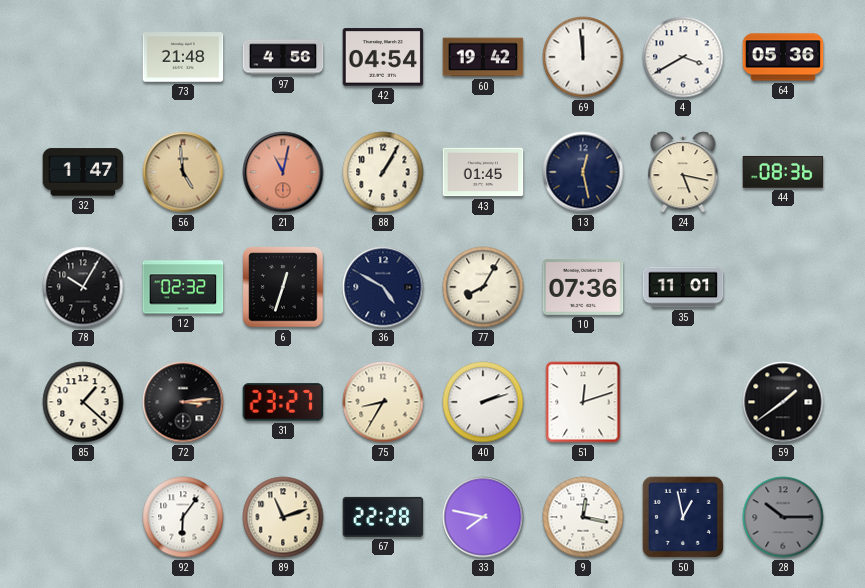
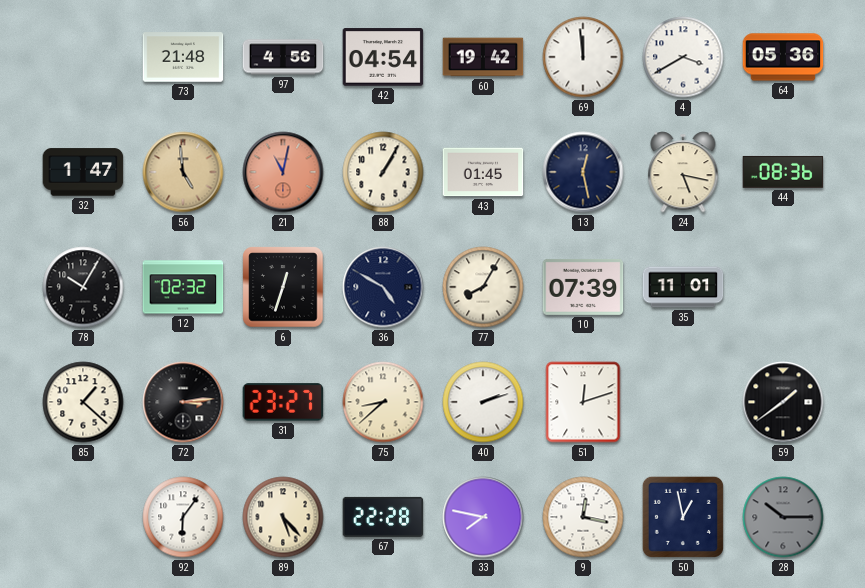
10: 07:36 -> 07:39
75: 8:35 -> 8:38
89: 11:12 -> 5:23
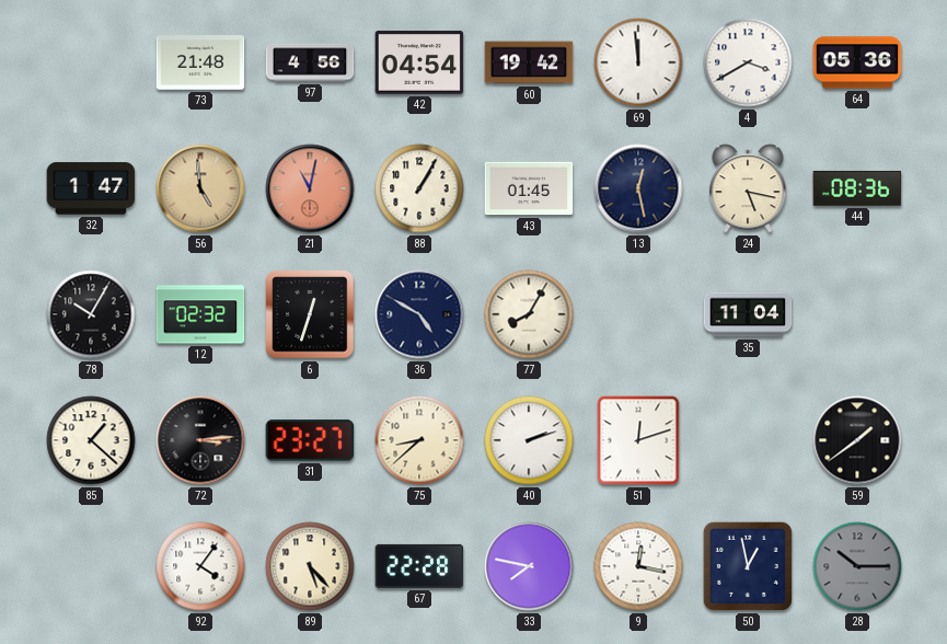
10: 07:39 -> none
35: 11:01 -> 11:04
92: 6:06 -> 4:06
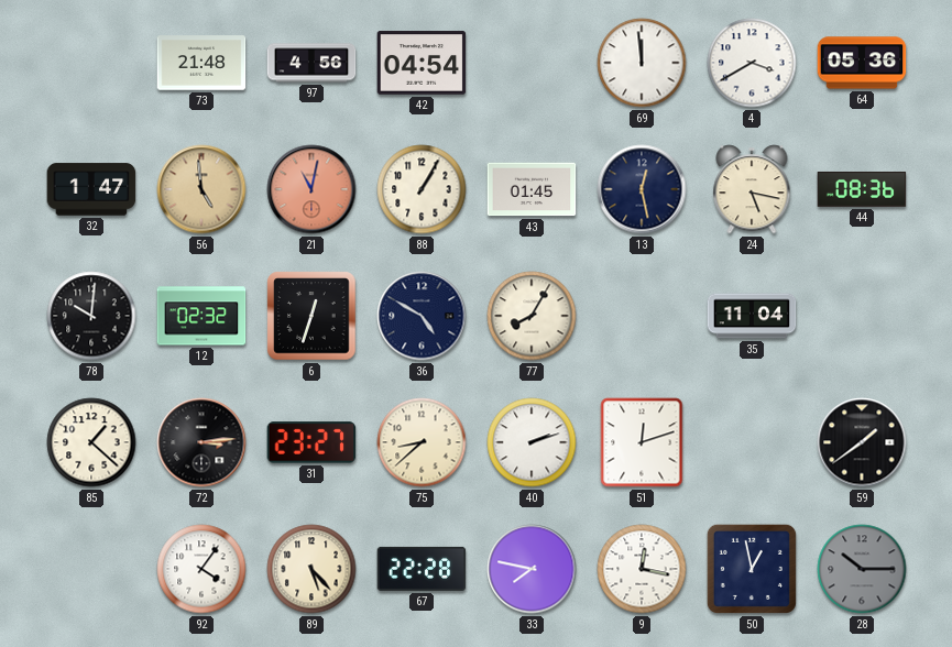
60: 19:42 -> none
78: 10:05 -> 10:01
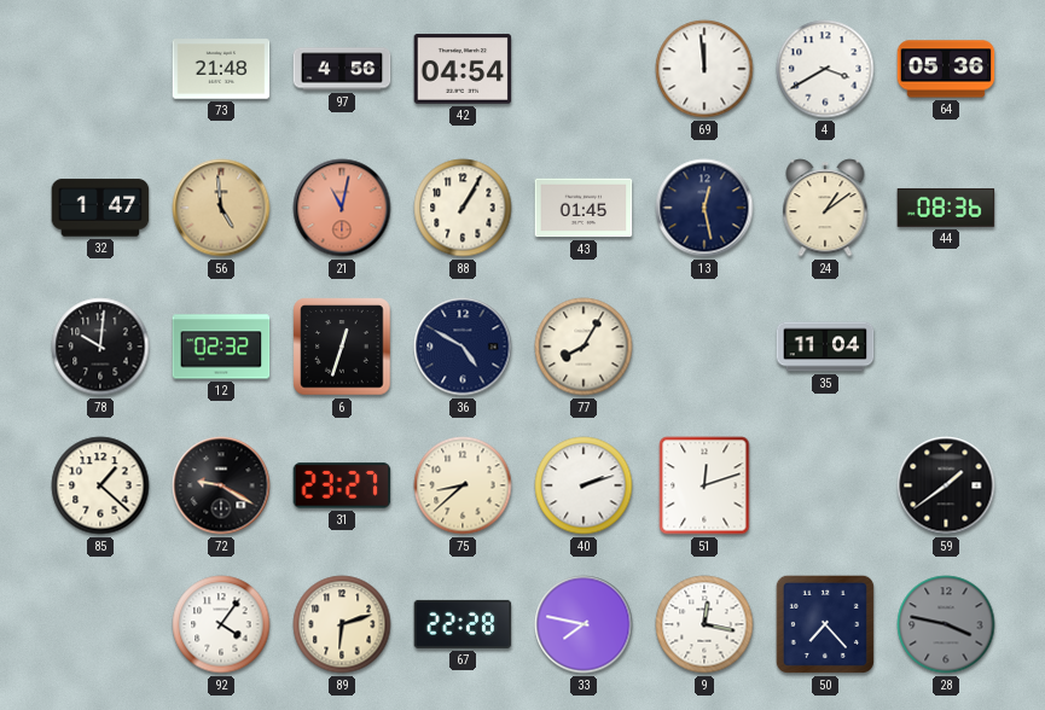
24: 5:17 -> 1:09
72: 3:14 -> 9:20
89: 5:23 -> 6:12
50: 12:58 -> 7:23
28: 10:15 -> 3:47
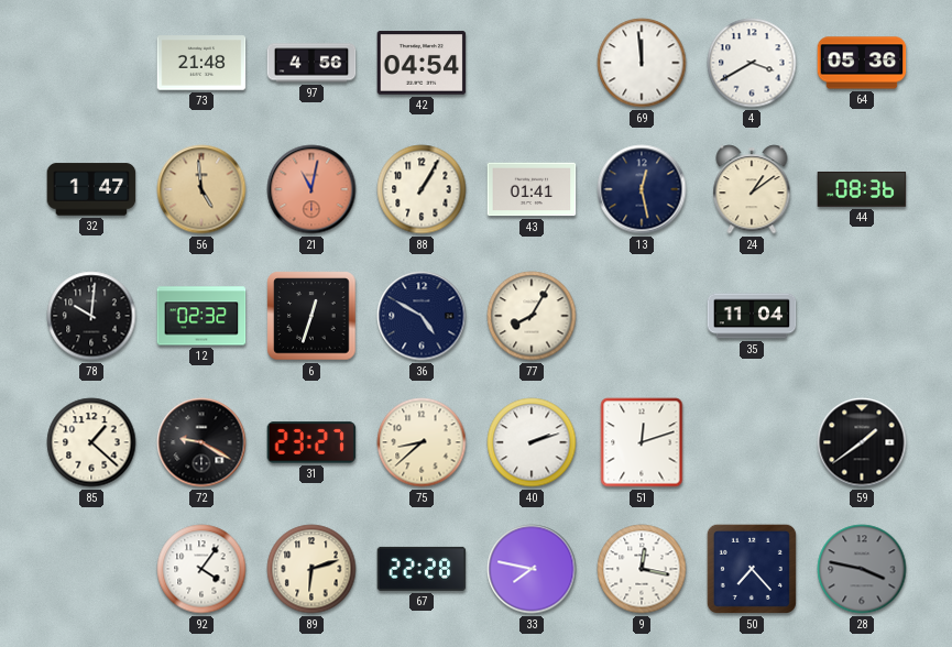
43: 01:45 -> 01:41
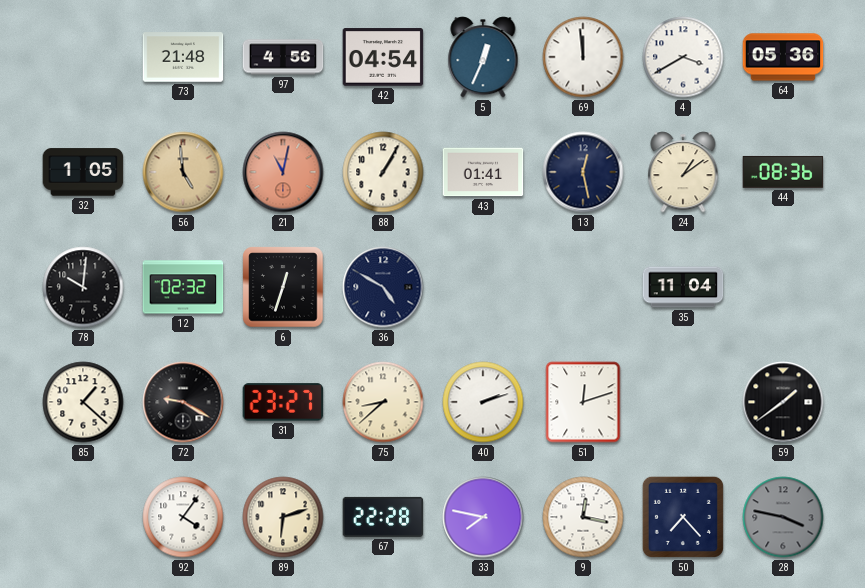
5: none -> 12:34
32: 1:47 -> 1:05
77: 8:05 -> none
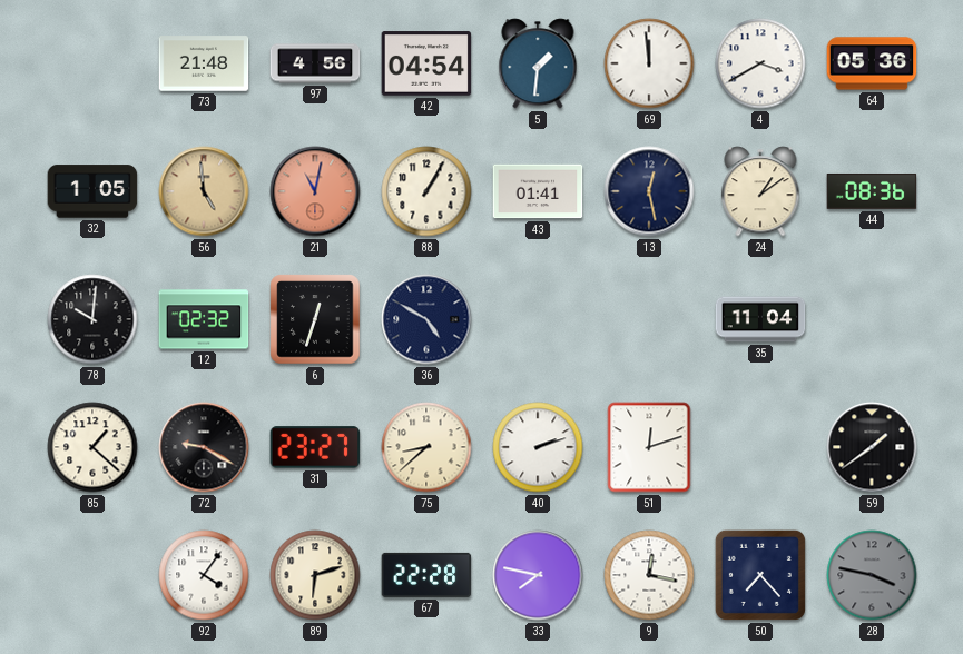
5: 12:34 -> 1:31
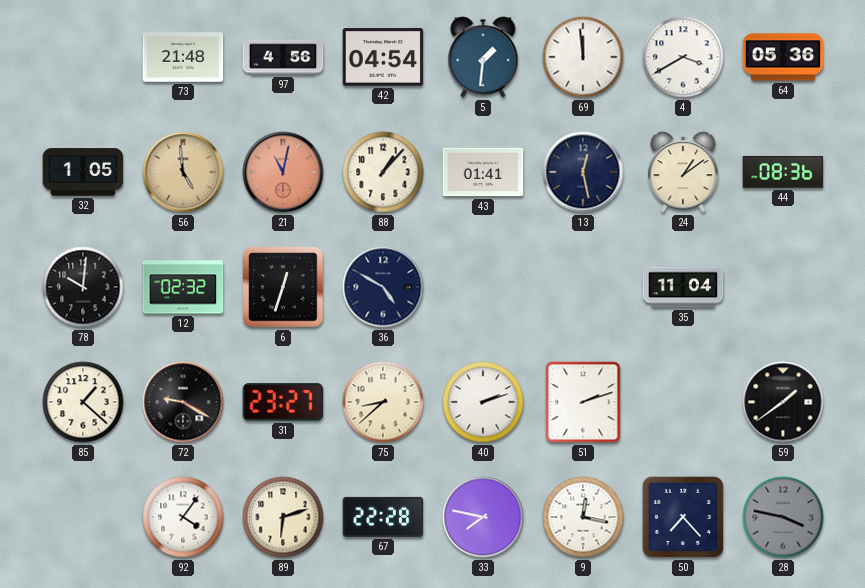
88: 1:05 -> 1:07
51: 12:12 -> 2:12
